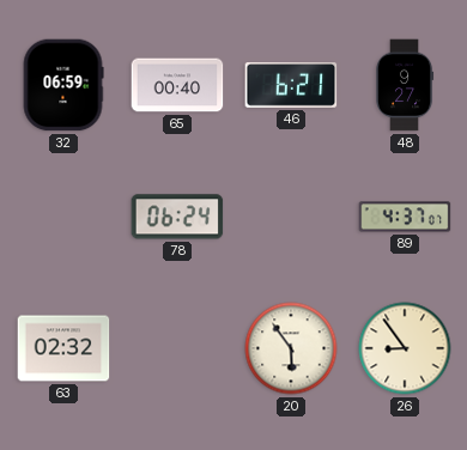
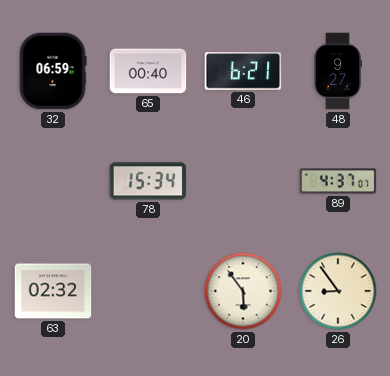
78: 06:24 -> 15:34
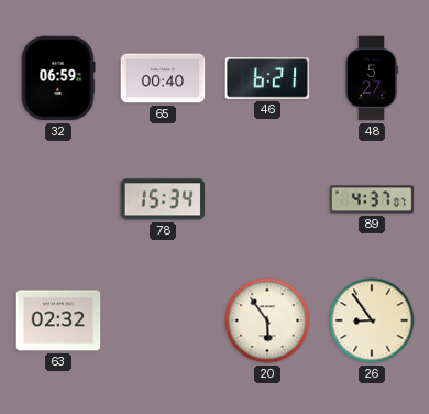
48: 9:27 -> 5:27
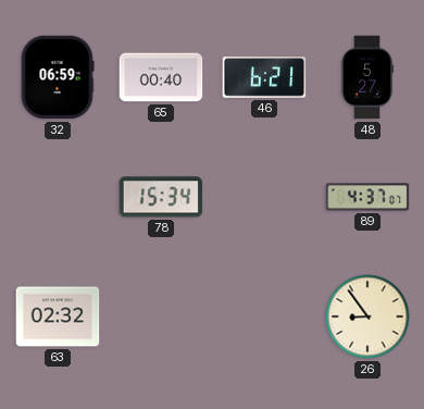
20: 5:54 -> none
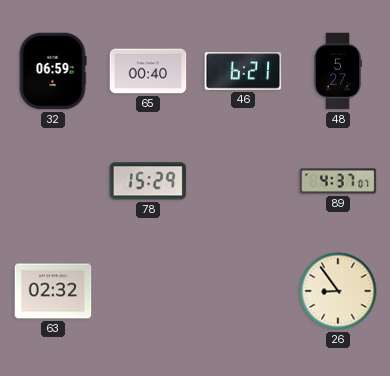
78: 15:34 -> 15:29
